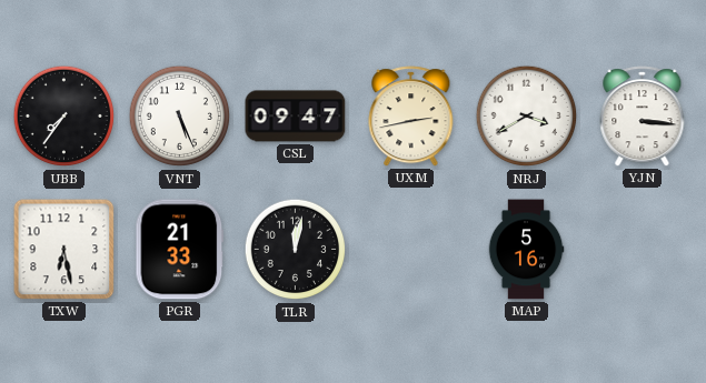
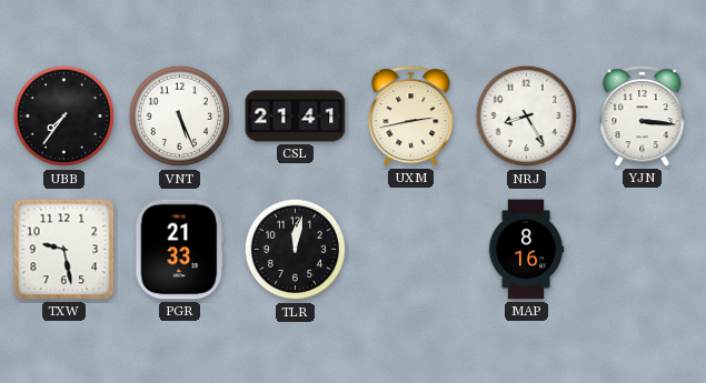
CSL: 09:47 -> 21:41
NRJ: 3:40 -> 8:25
TXW: 6:28 -> 9:28
MAP: 5:16 -> 8:16
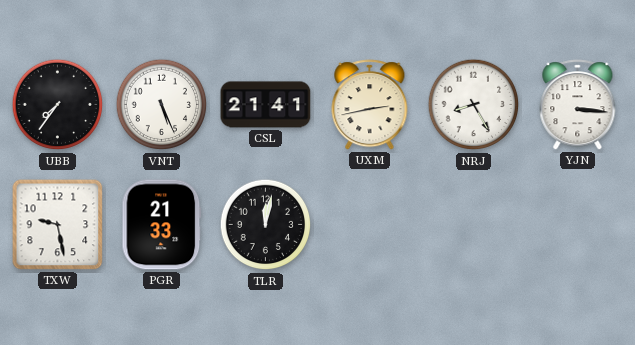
MAP: 8:16 -> none
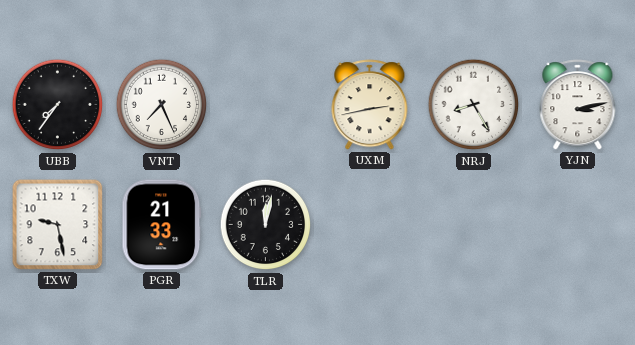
VNT: 5:26 -> 7:26
CSL: 21:41 -> none
YJN: 3:16 -> 3:13
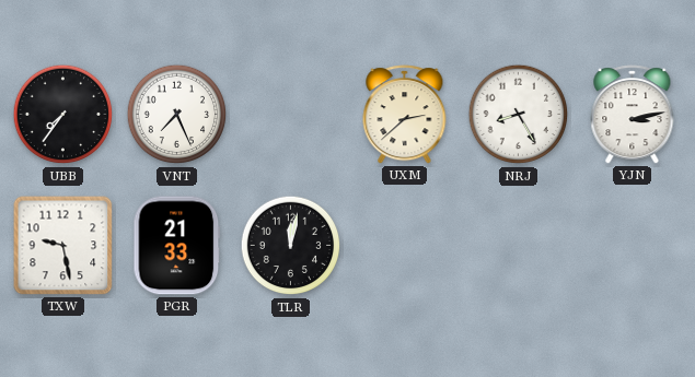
UXM: 2:43 -> 2:38
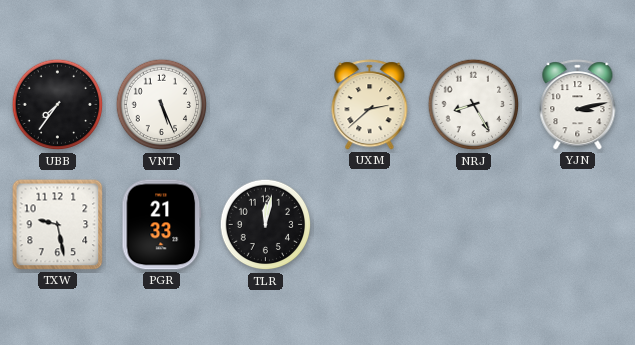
VNT: 7:26 -> 5:26
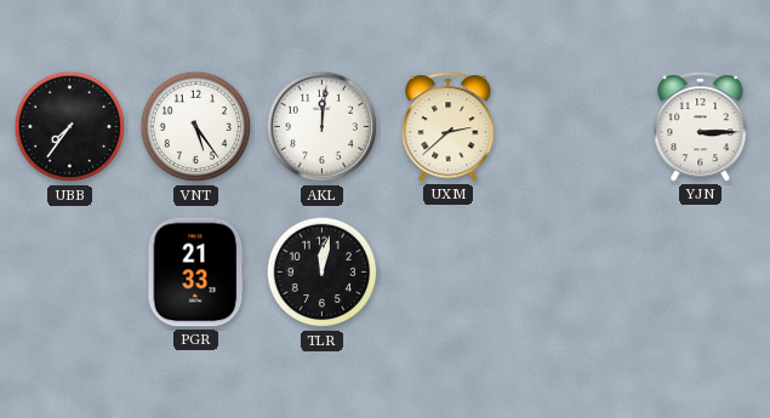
VNT: 5:26 -> 5:24
AKL: none -> 12:01
NRJ: 8:25 -> none
YJN: 3:13 -> 3:15
TXW: 9:28 -> none
